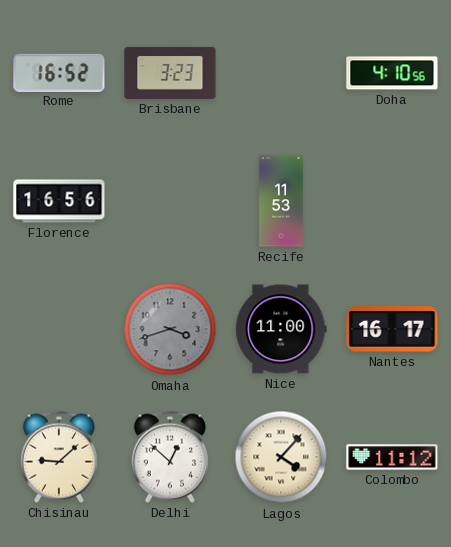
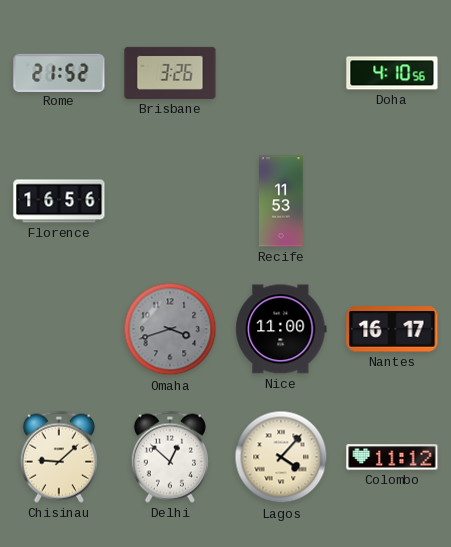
Rome: 16:52 -> 21:52
Brisbane: 3:23 -> 3:26
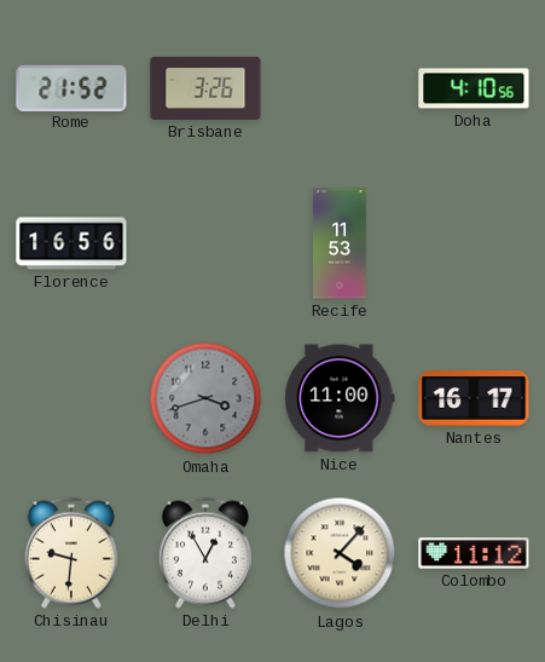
Chisinau: 9:08 -> 9:31
Delhi: 12:52 -> 12:55
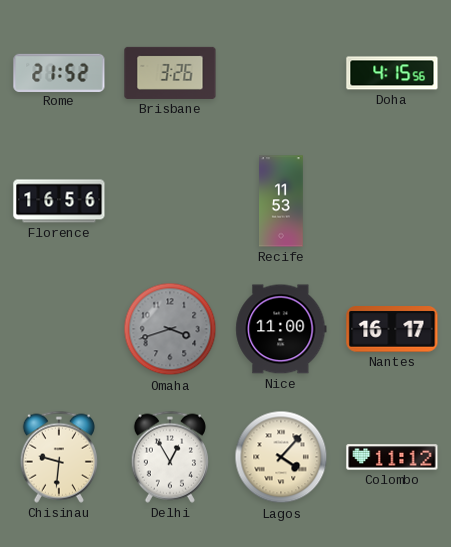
Doha: 4:10 -> 4:15
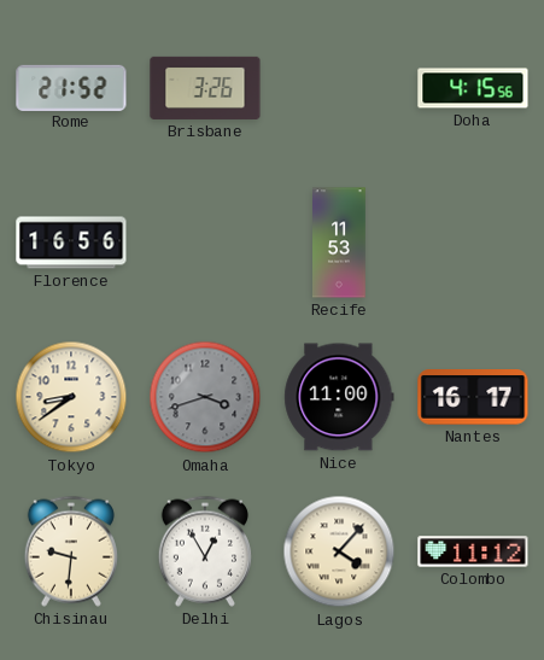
Tokyo: none -> 8:39
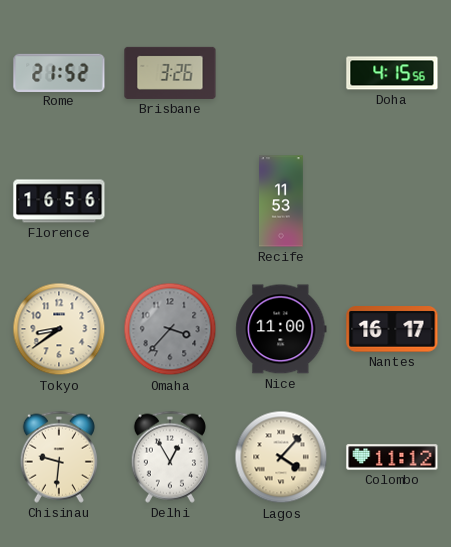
Omaha: 3:42 -> 3:37
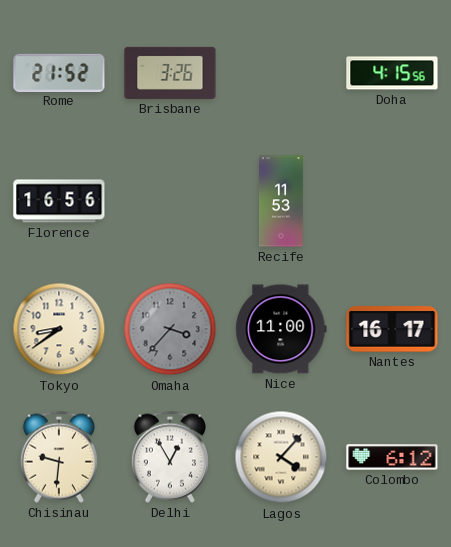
Colombo: 11:12 -> 6:12
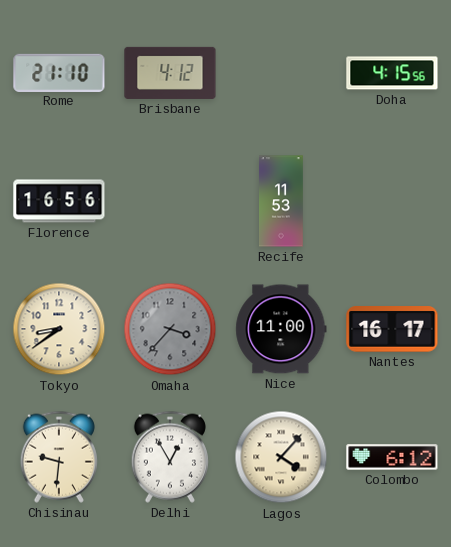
Rome: 21:52 -> 21:10
Brisbane: 3:26 -> 4:12
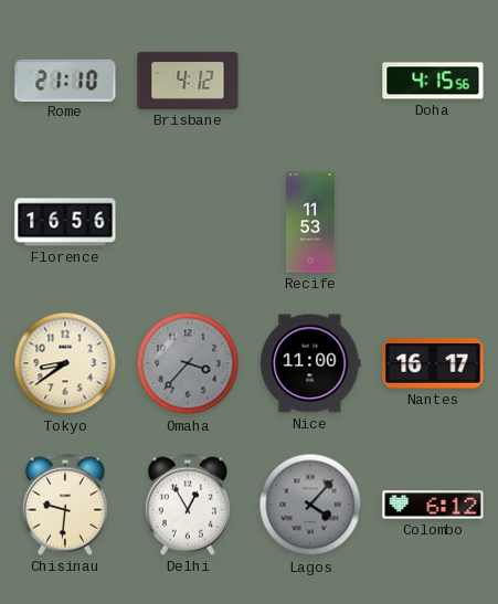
Lagos dial: cream -> grey
